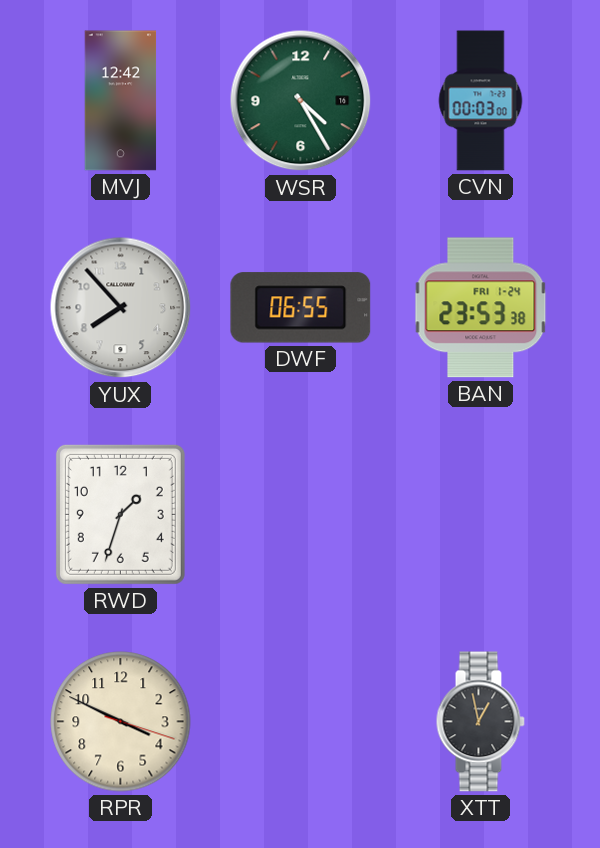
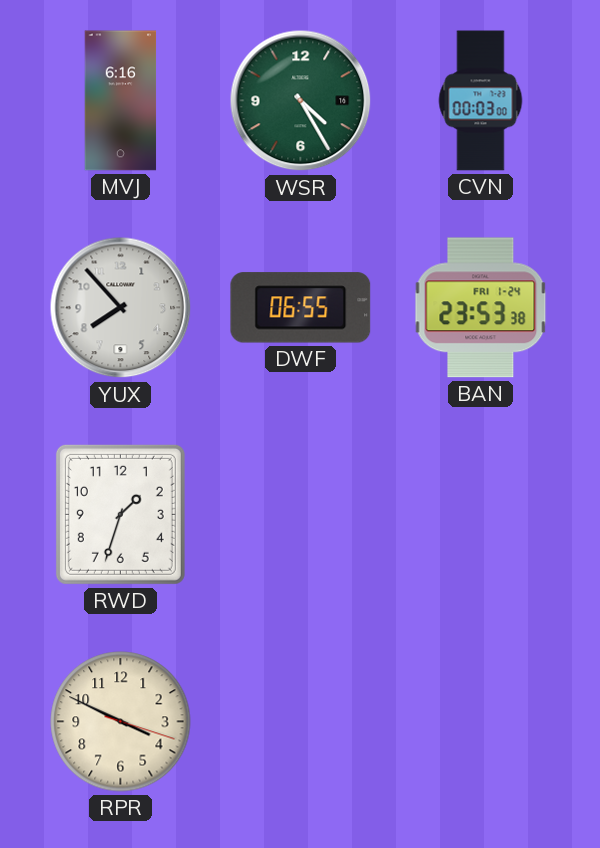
MVJ: 12:42 -> 6:16
XTT: 12:58 -> none
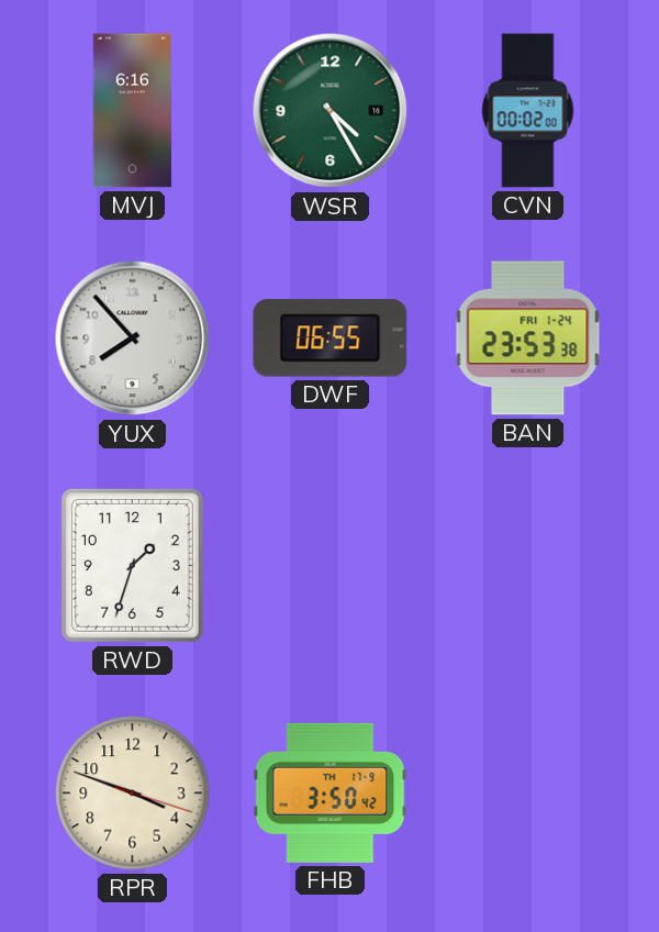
CVN: 00:03 -> 00:02
RPR: 3:49 -> 3:48
FHB: none -> 3:50
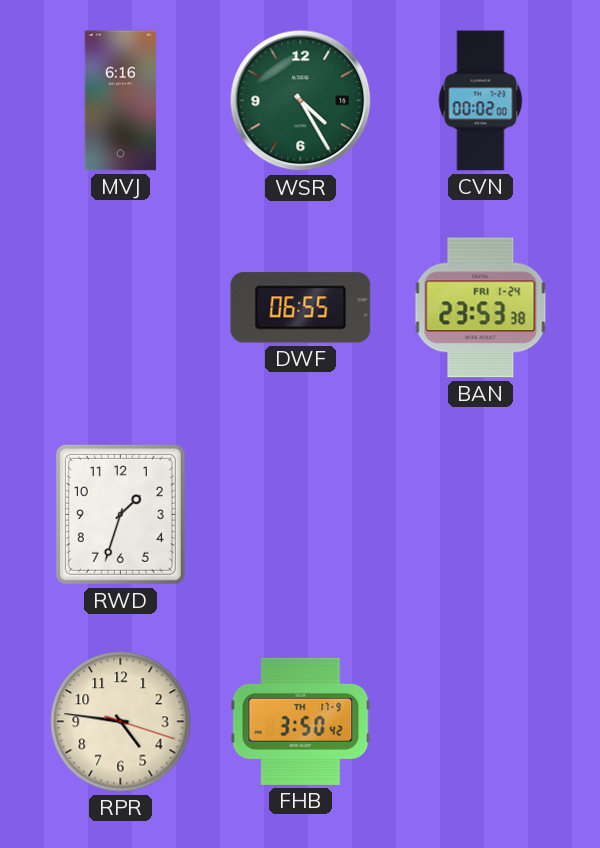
YUX: 7:53 -> none
RPR: 3:48 -> 4:46
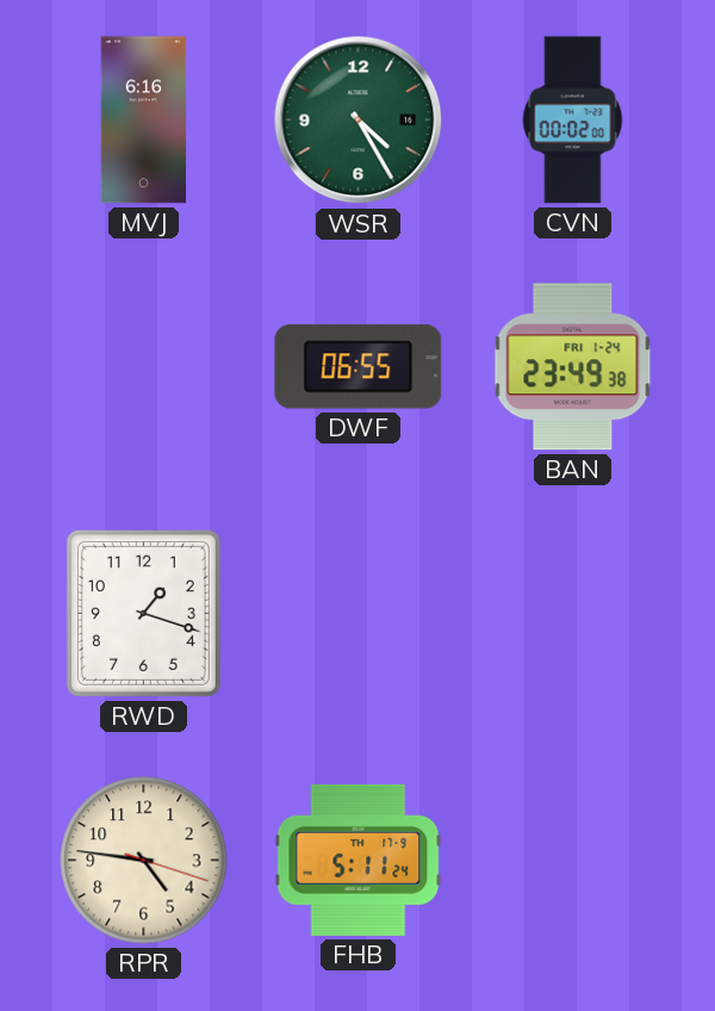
BAN: 23:53 -> 23:49
RWD: 1:33 -> 1:18
FHB: 3:50 -> 5:11
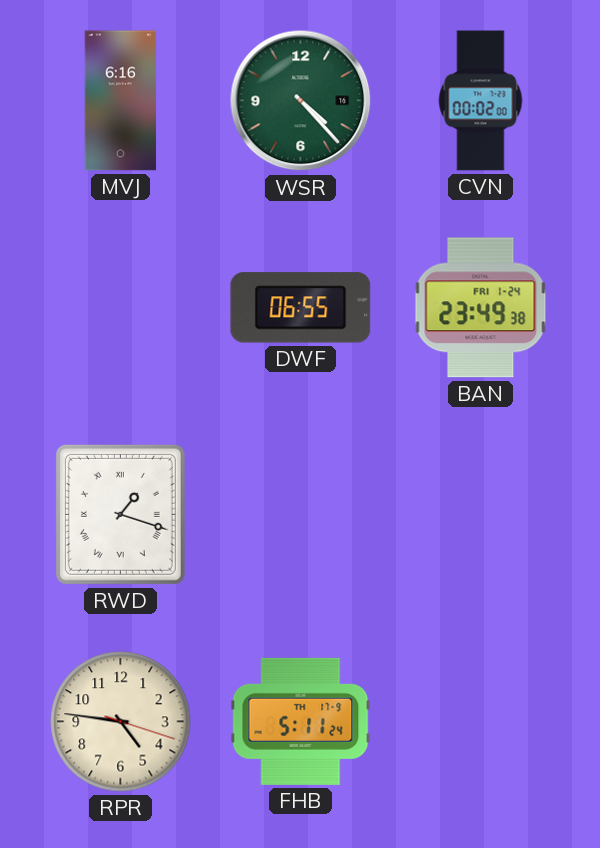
WSR: 4:25 -> 4:23
RWD numerals: Arabic -> Roman
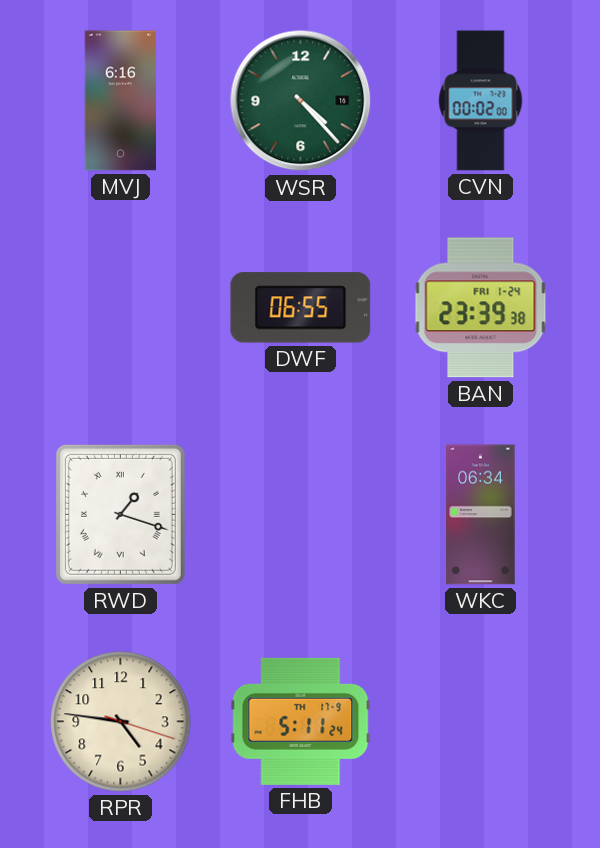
BAN: 23:49 -> 23:39
WKC: none -> 06:34
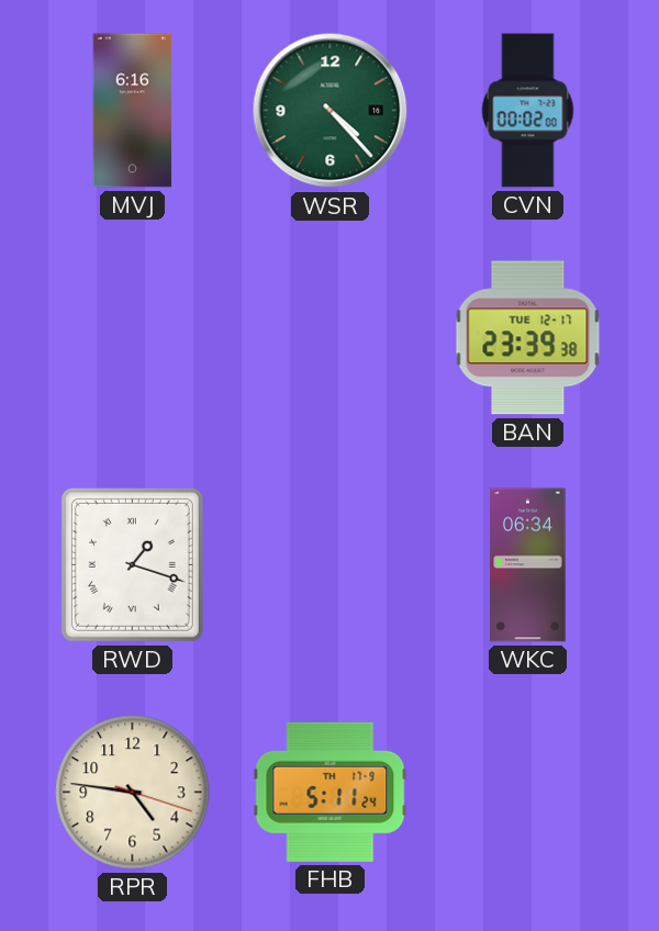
DWF: 06:55 -> none
BAN date: FRI 1-24 -> TUE 12-17
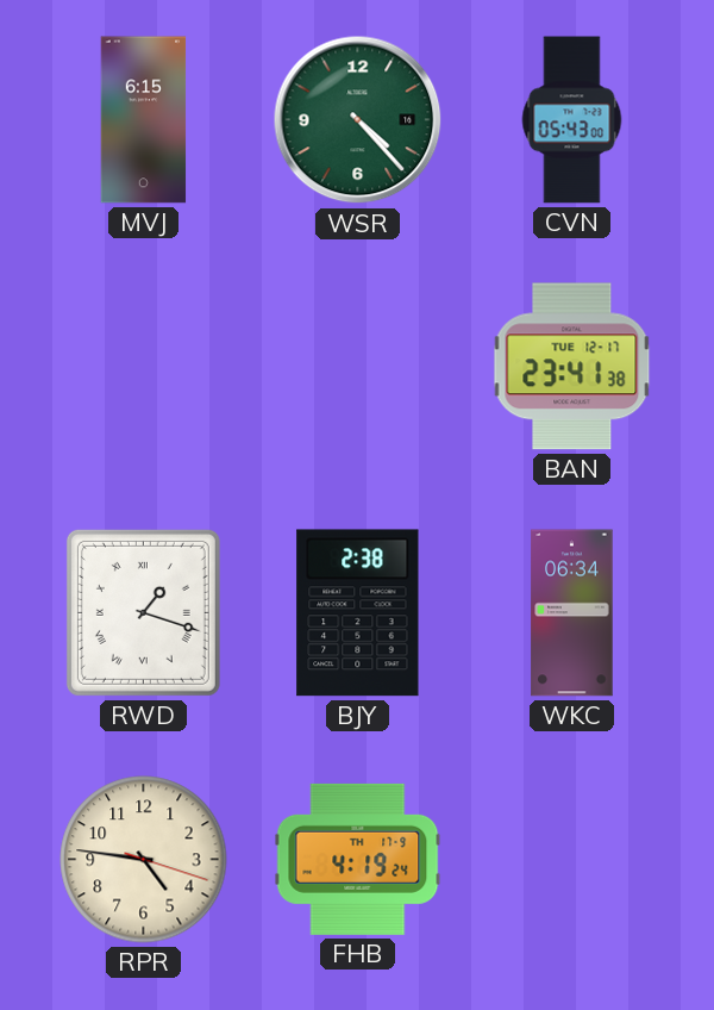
MVJ: 6:16 -> 6:15
CVN: 00:02 -> 05:43
BAN: 23:39 -> 23:41
BJY: none -> 2:38
FHB: 5:11 -> 4:19
